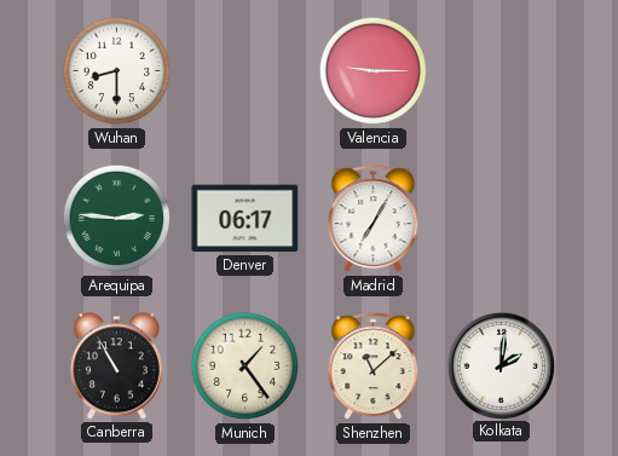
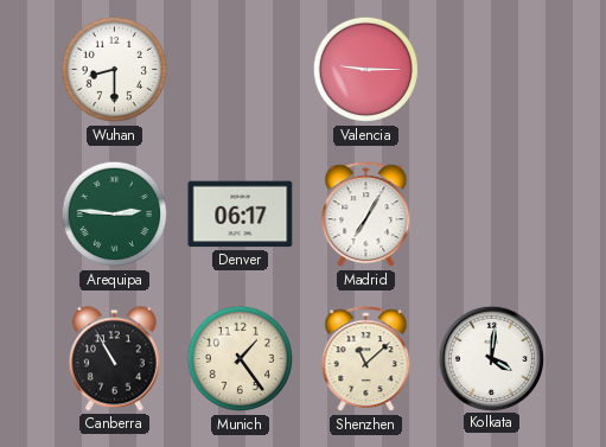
Kolkata: 2:01 -> 4:01
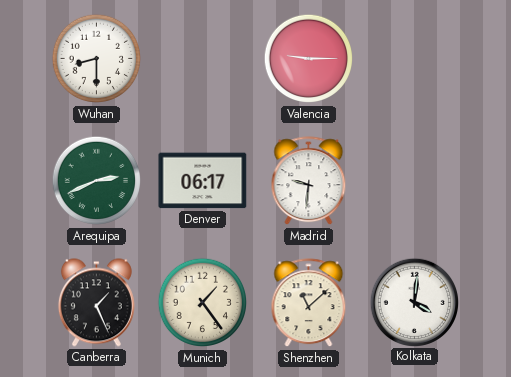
Arequipa: 2:46 -> 2:41
Madrid: 7:05 -> 9:31
Canberra: 10:55 -> 1:26
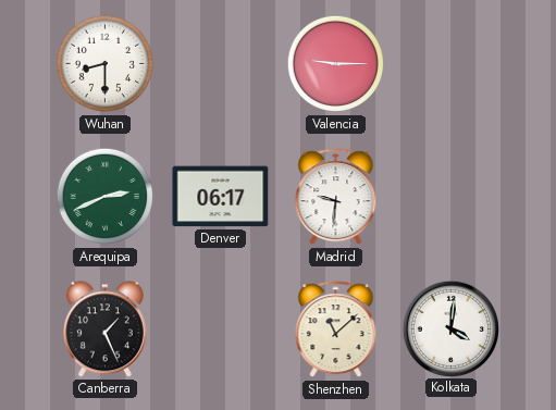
Munich: 1:24 -> none
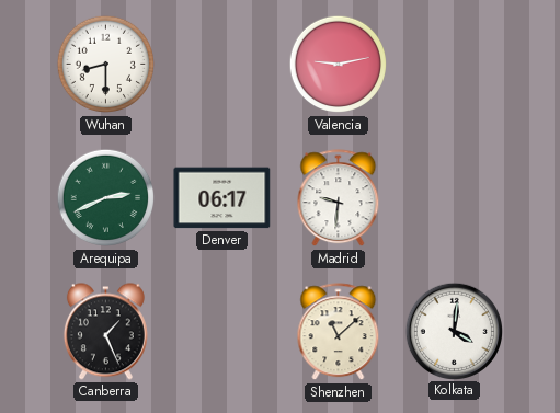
Valencia: 9:15 -> 9:13
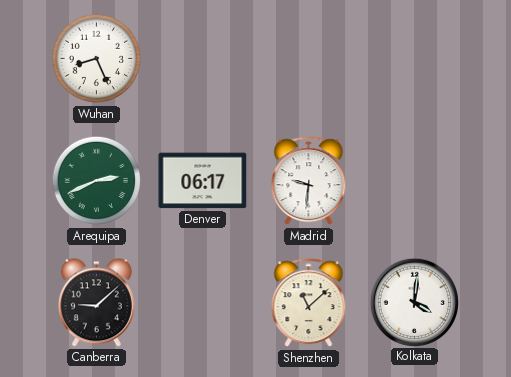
Wuhan: 8:30 -> 8:26
Valencia: 9:13 -> none
Canberra: 1:26 -> 9:08
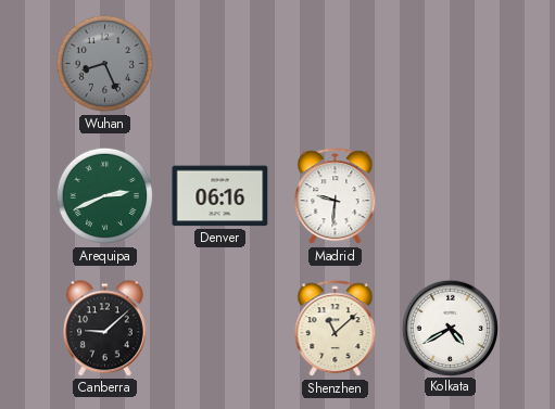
Wuhan dial: white -> grey
Denver: 06:17 -> 06:16
Kolkata: 4:01 -> 4:40
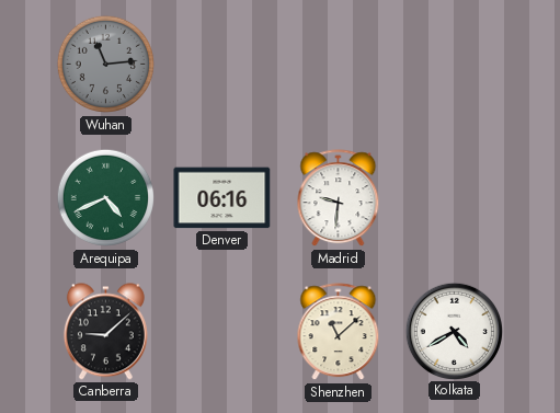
Wuhan: 8:26 -> 11:14
Arequipa: 2:41 -> 4:41
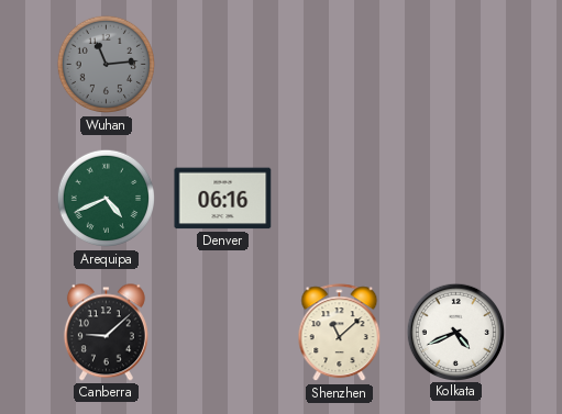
Madrid: 9:31 -> none
Kolkata: 4:40 -> 4:41
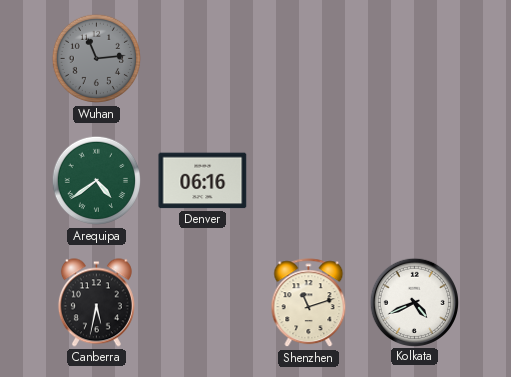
Arequipa: 4:41 -> 4:39
Canberra: 9:08 -> 5:32
Shenzhen: 11:08 -> 11:12
